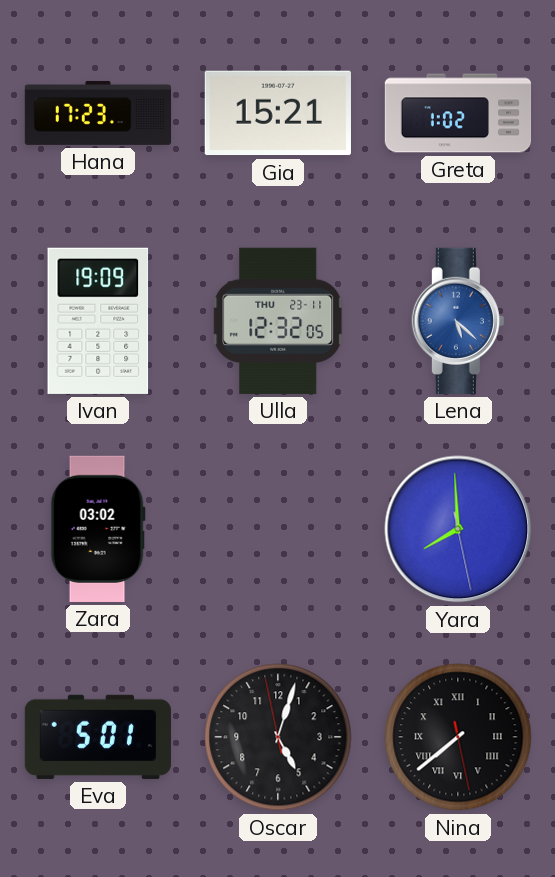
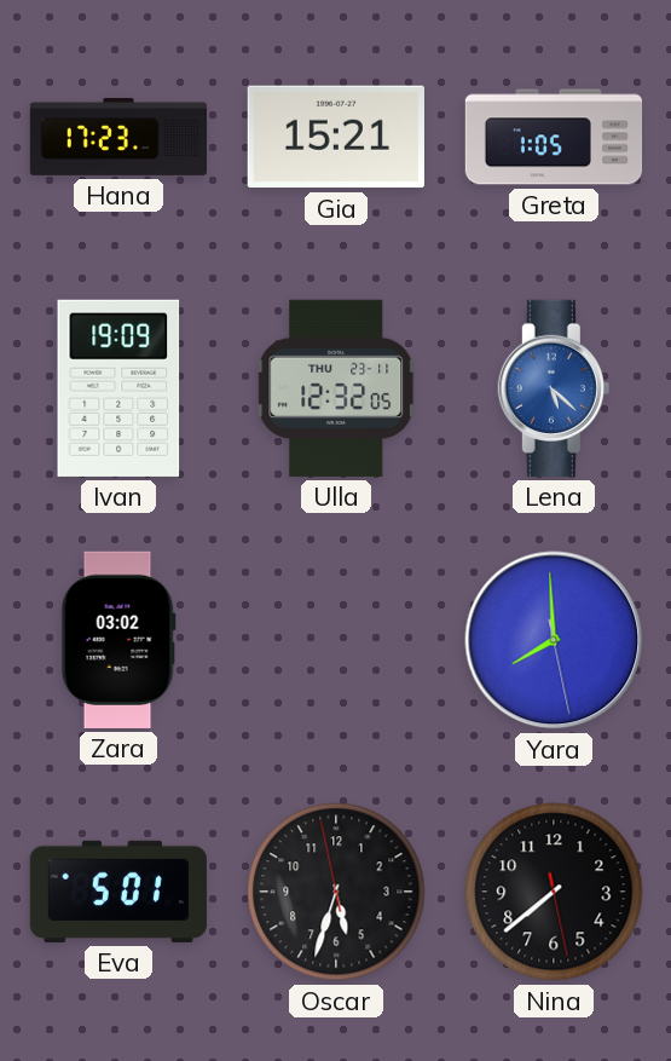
Greta: 1:02 -> 1:05
Oscar: 5:02 -> 5:32
Nina numerals: Roman -> Arabic
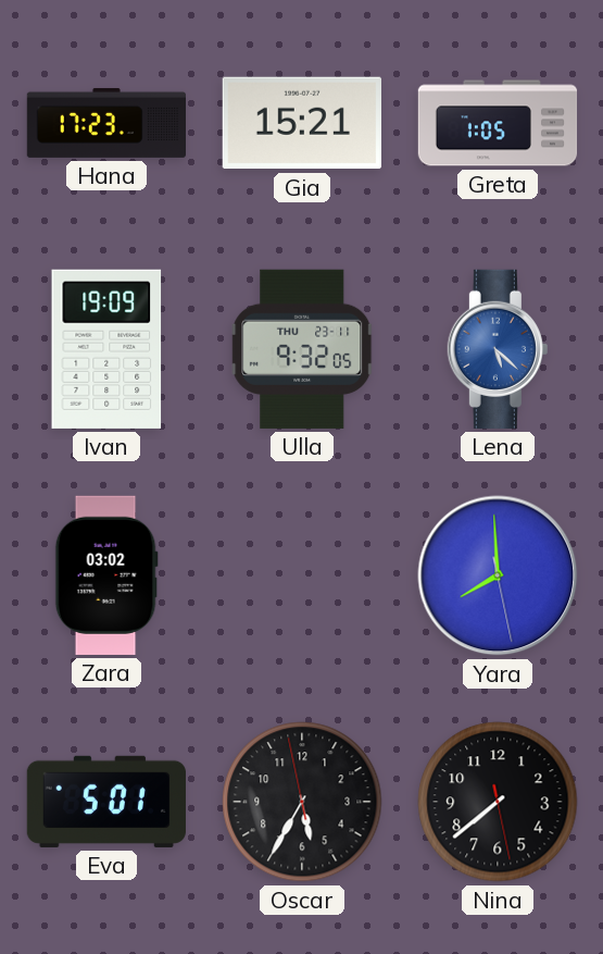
Ulla: 12:32 -> 9:32
Oscar: 5:32 -> 5:34
